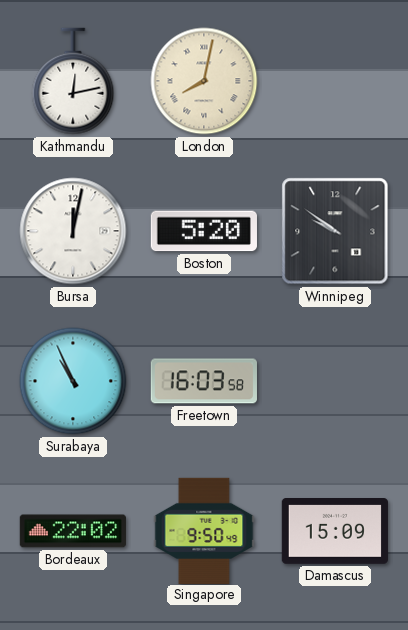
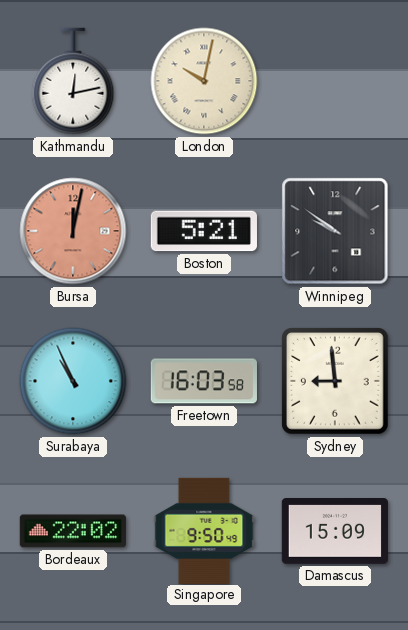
London: 8:02 -> 10:02
Bursa dial: white -> salmon
Boston: 5:20 -> 5:21
Sydney: none -> 8:59
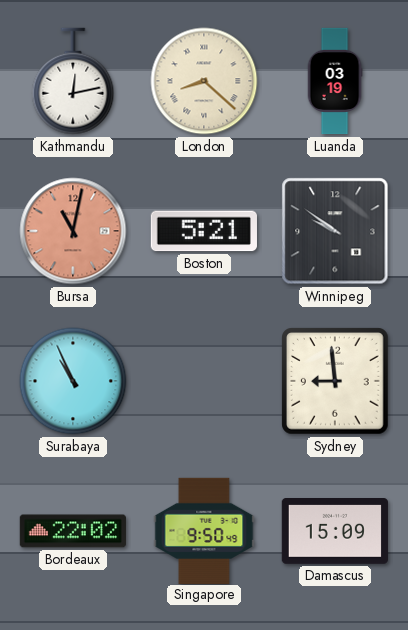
London: 10:02 -> 8:22
Luanda: none -> 03:19
Bursa: 12:02 -> 11:02
Freetown: 16:03 -> none
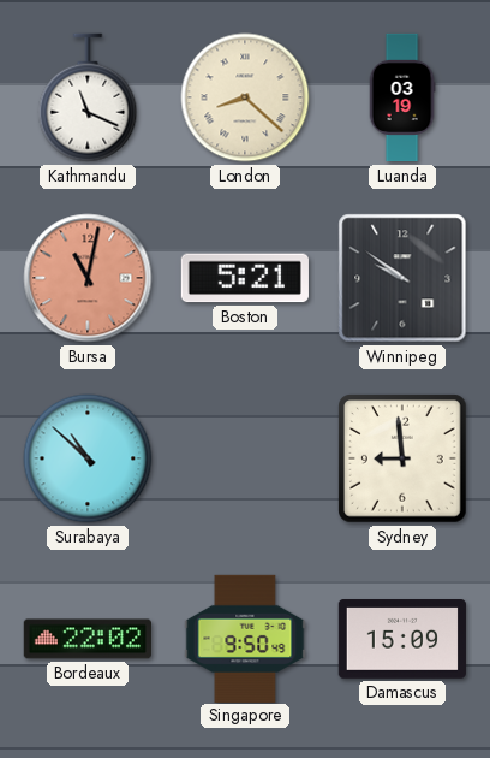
Kathmandu: 12:13 -> 11:19
Surabaya: 10:56 -> 10:52
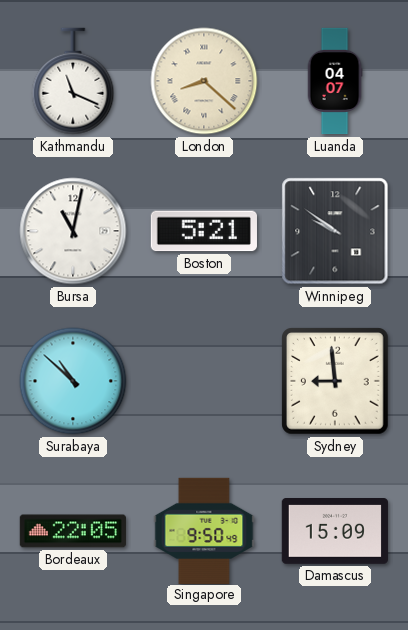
Luanda: 03:19 -> 04:07
Bursa dial: salmon -> white
Bordeaux: 22:02 -> 22:05
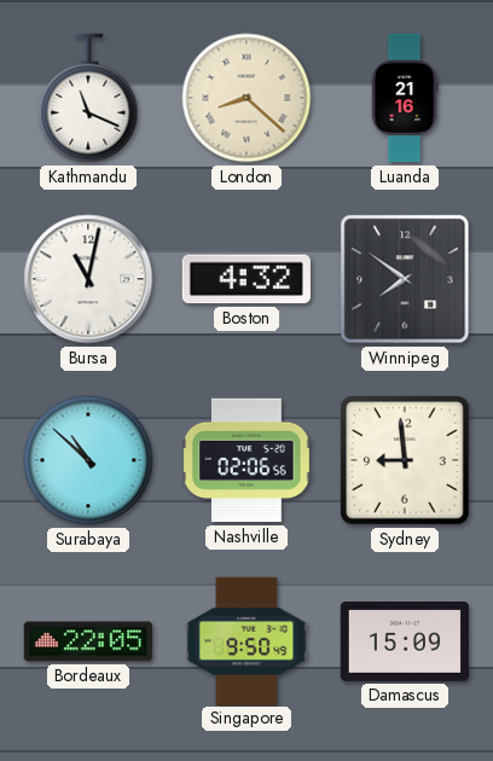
Luanda: 04:07 -> 21:16
Boston: 5:21 -> 4:32
Winnipeg: 9:51 -> 7:51
Nashville: none -> 02:06
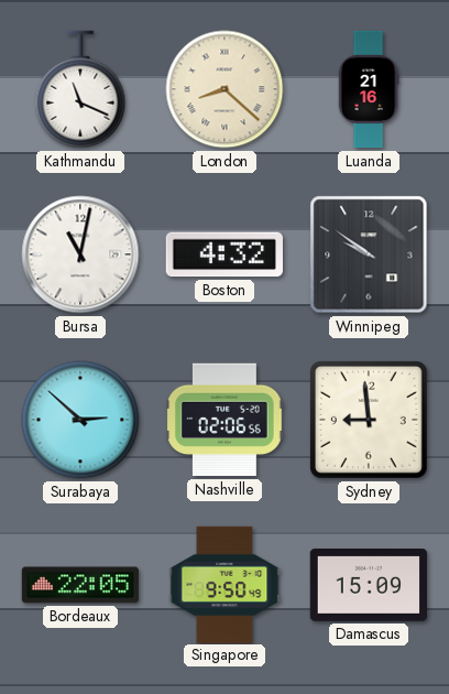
Winnipeg: 7:51 -> 9:51
Surabaya: 10:52 -> 2:52
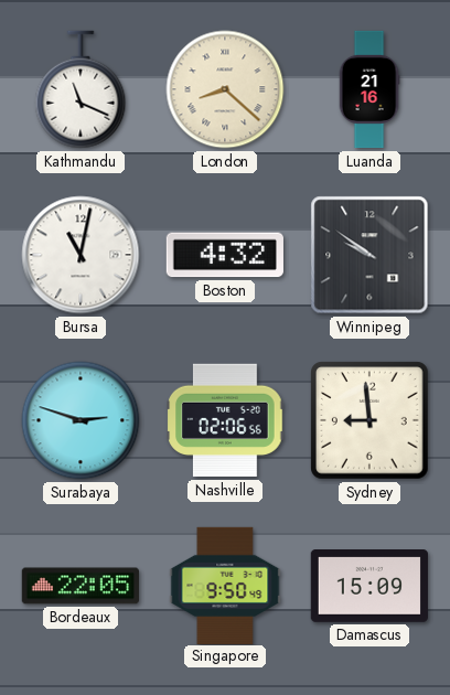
Surabaya: 2:52 -> 2:48
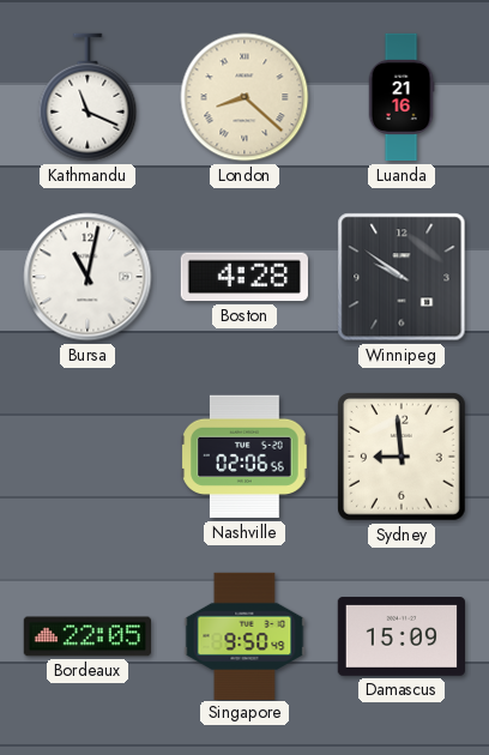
Boston: 4:32 -> 4:28
Surabaya: 2:48 -> none
